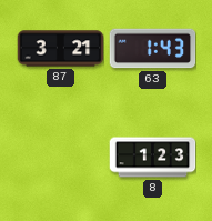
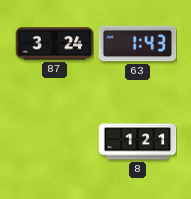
87: 3:21 -> 3:24
8: 1:23 -> 1:21
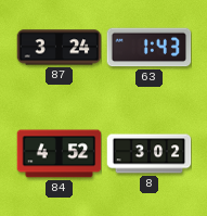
84: none -> 4:52
8: 1:21 -> 3:02
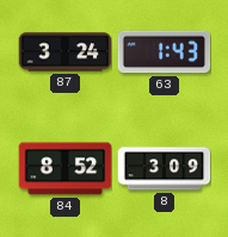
84: 4:52 -> 8:52
8: 3:02 -> 3:09
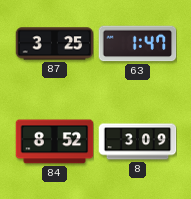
87: 3:24 -> 3:25
63: 1:43 -> 1:47
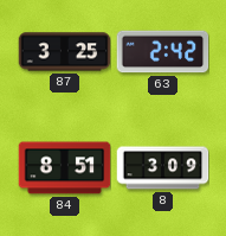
63: 1:47 -> 2:42
84: 8:52 -> 8:51
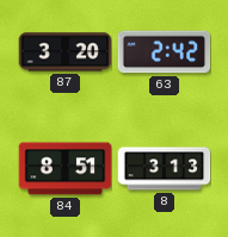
87: 3:25 -> 3:20
8: 3:09 -> 3:13
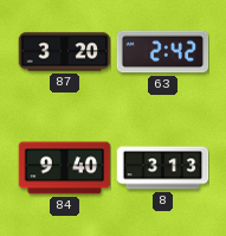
84: 8:51 -> 9:40
